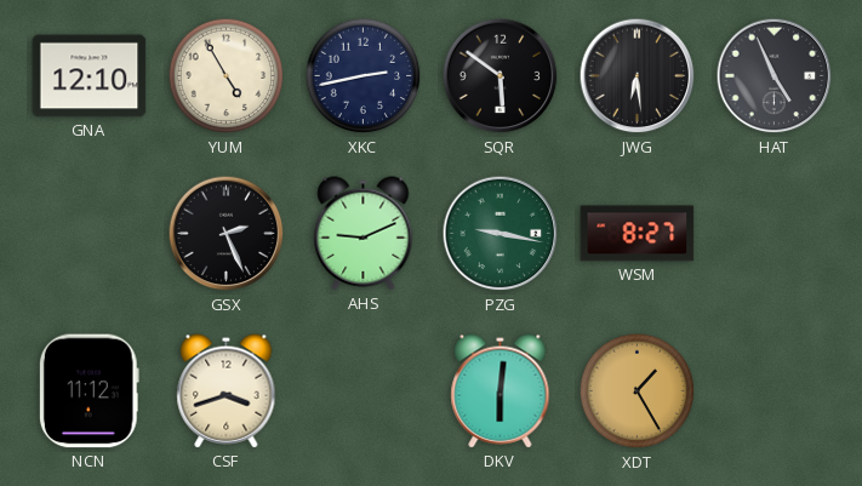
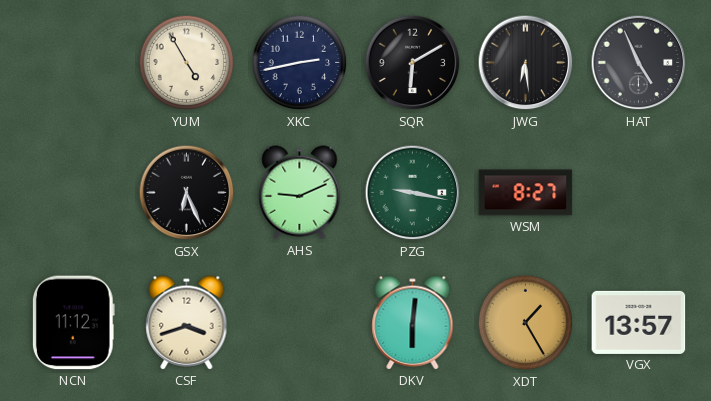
GNA: 12:10 -> none
SQR: 5:51 -> 6:10
GSX: 2:26 -> 6:26
VGX: none -> 13:57
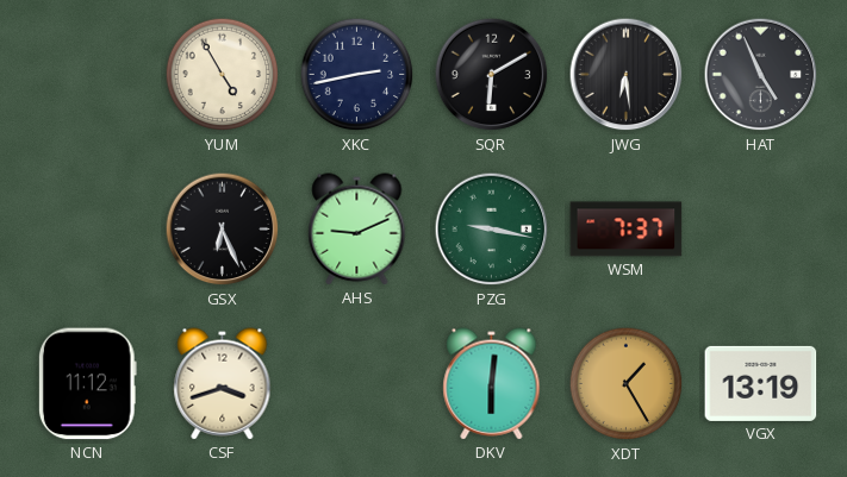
WSM: 8:27 -> 7:37
VGX: 13:57 -> 13:19
